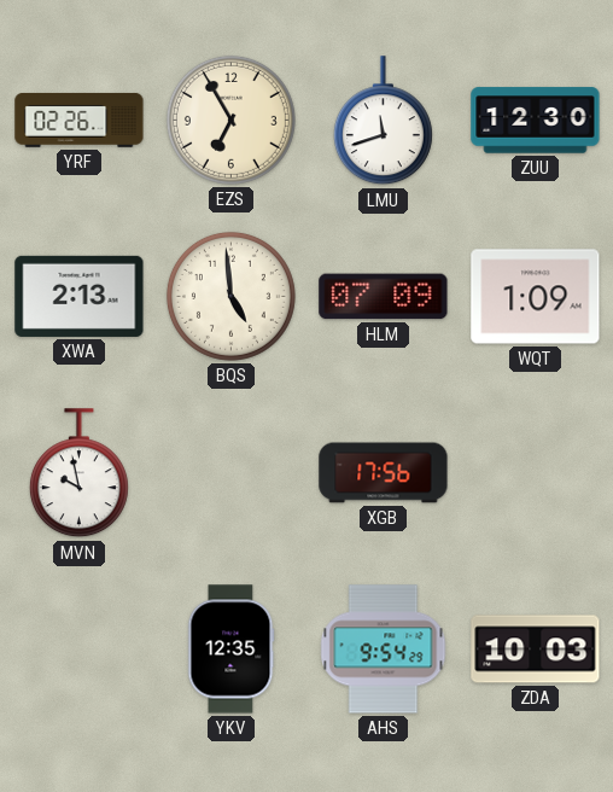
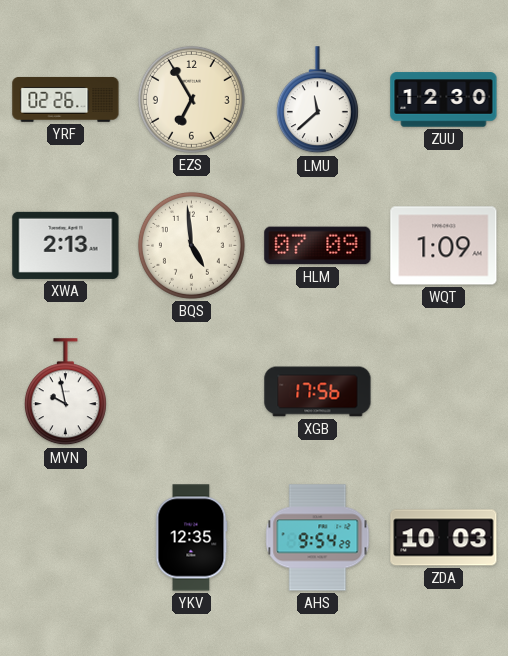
LMU: 11:42 -> 11:38
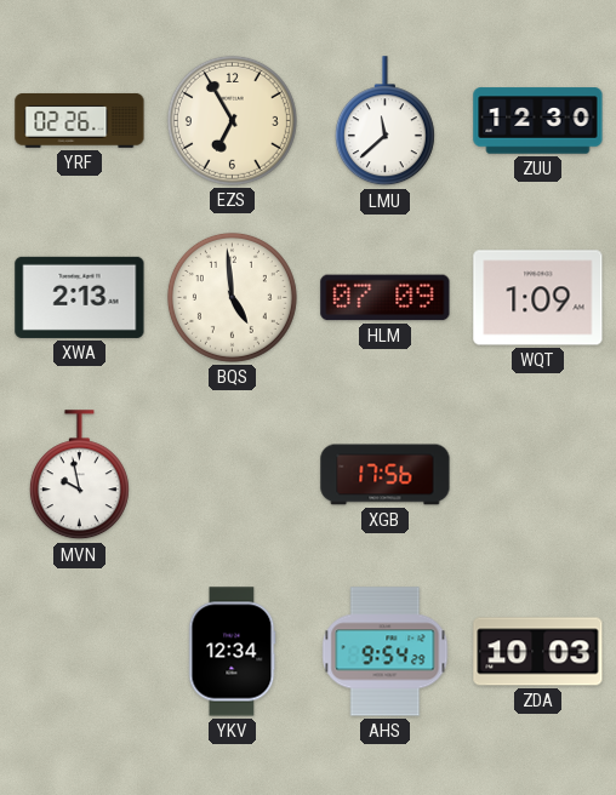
YKV: 12:35 -> 12:34
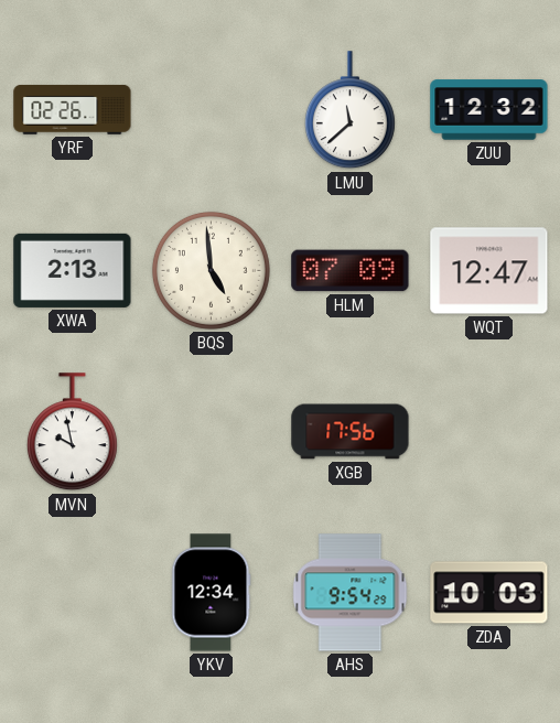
EZS: 6:55 -> none
ZUU: 12:30 -> 12:32
WQT: 1:09 -> 12:47
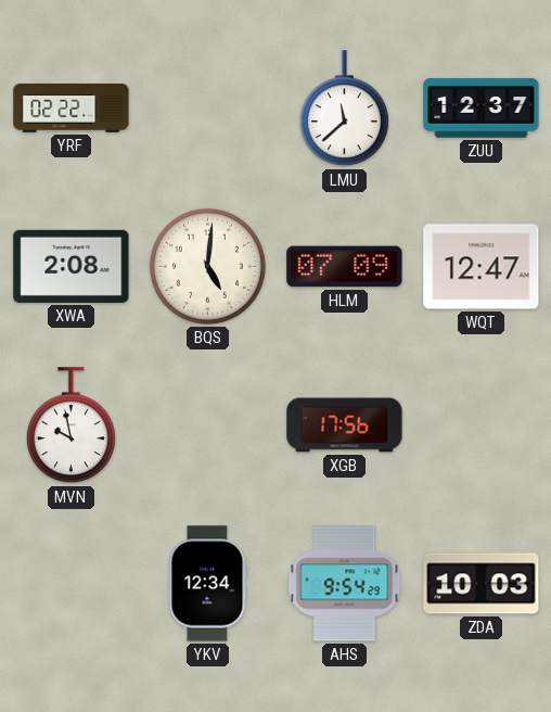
YRF: 02:26 -> 02:22
ZUU: 12:32 -> 12:37
XWA: 2:13 -> 2:08
BQS: 4:59 -> 5:01
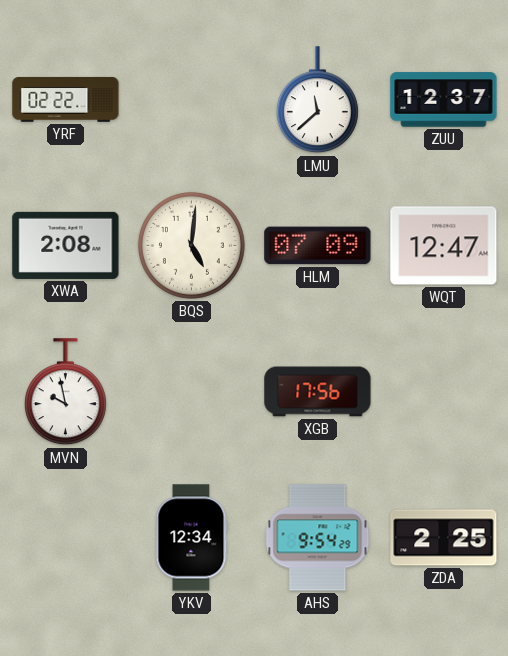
ZDA: 10:03 -> 2:25
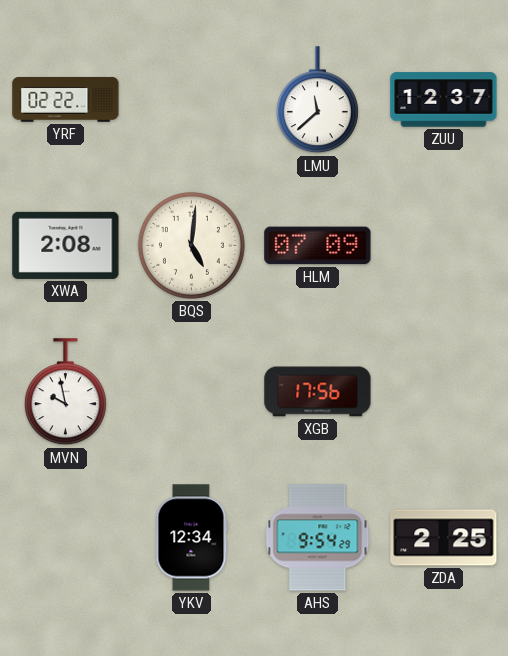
WQT: 12:47 -> none
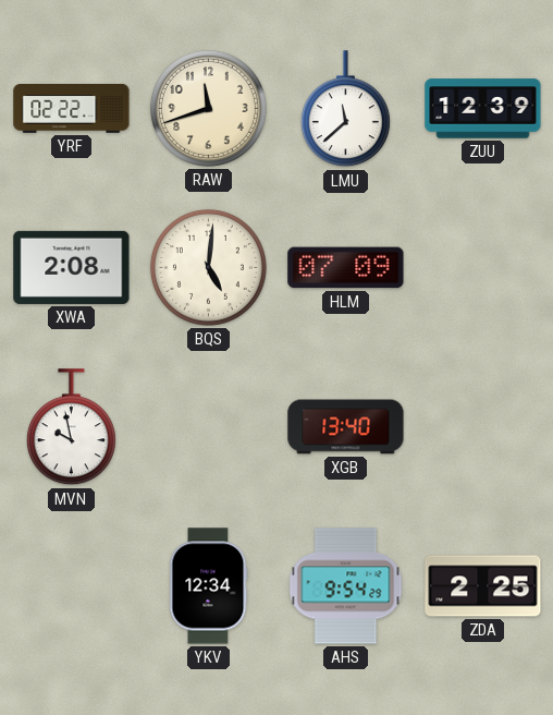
RAW: none -> 11:42
ZUU: 12:37 -> 12:39
XGB: 17:56 -> 13:40
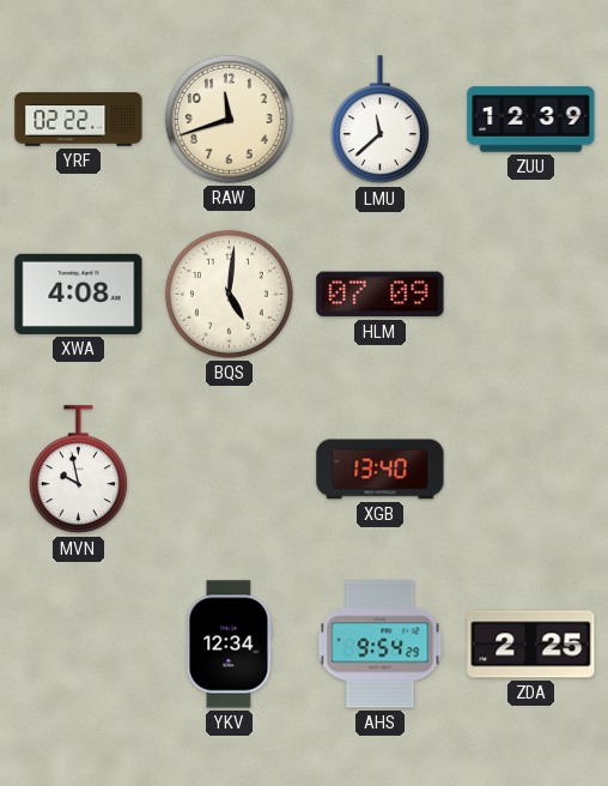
XWA: 2:08 -> 4:08
